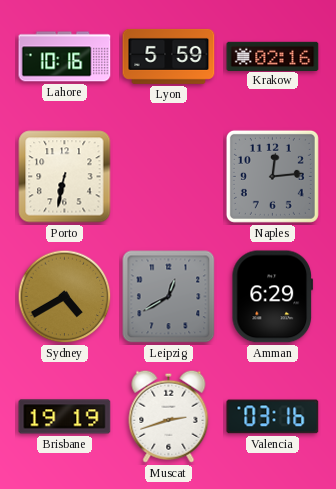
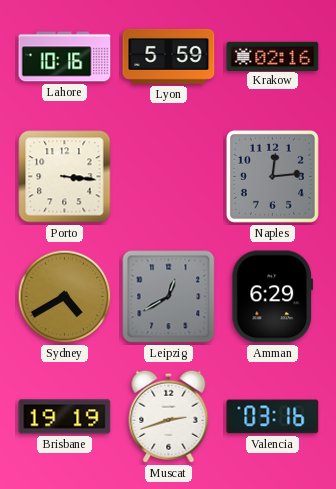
Porto: 6:32 -> 3:16
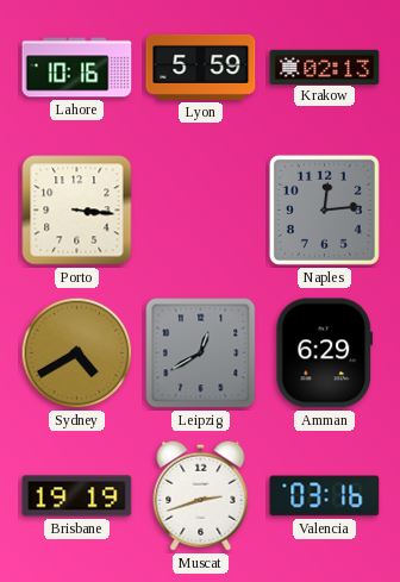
Krakow: 02:16 -> 02:13
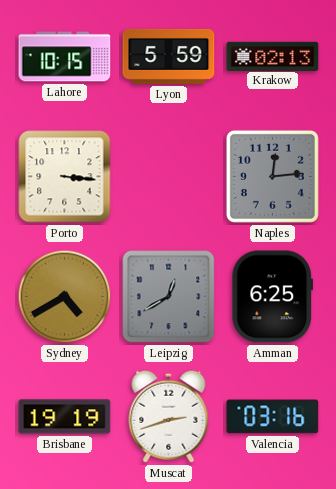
Lahore: 10:16 -> 10:15
Amman: 6:29 -> 6:25
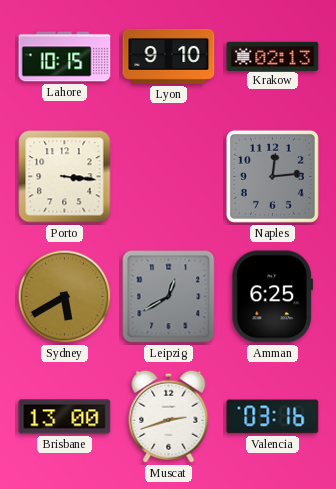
Lyon: 5:59 -> 9:10
Sydney: 4:40 -> 5:40
Brisbane: 19:19 -> 13:00
